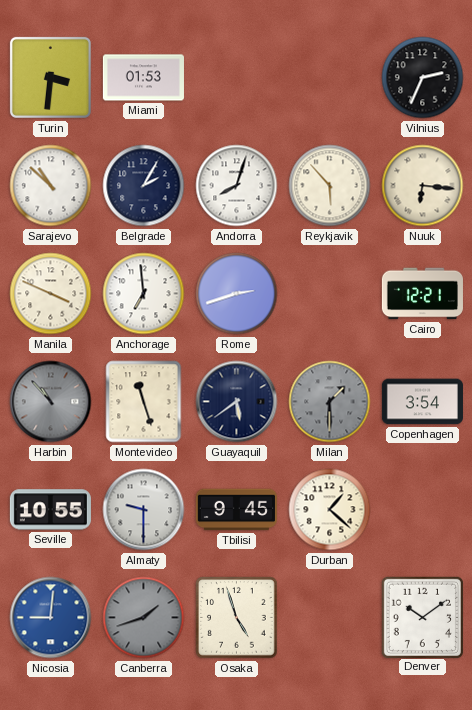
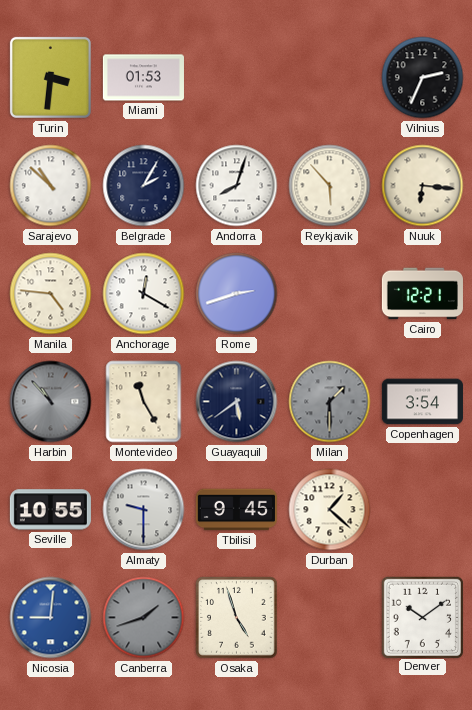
Manila: 3:49 -> 4:46
Anchorage: 6:59 -> 12:20
Montevideo: 11:27 -> 11:25
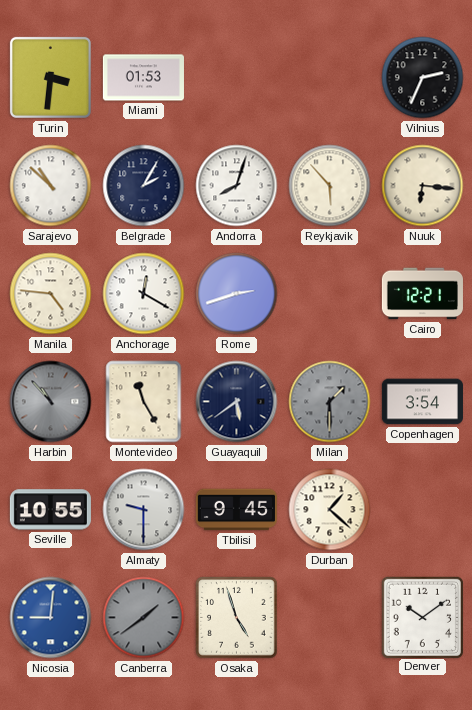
Canberra: 1:42 -> 1:39
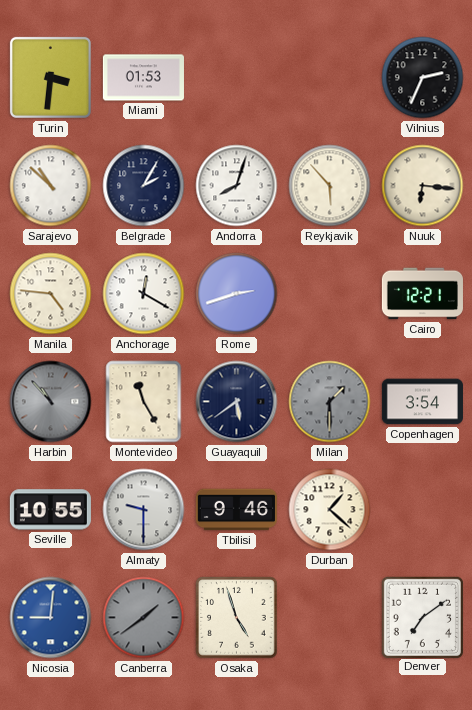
Tbilisi: 9:45 -> 9:46
Denver: 10:09 -> 7:09
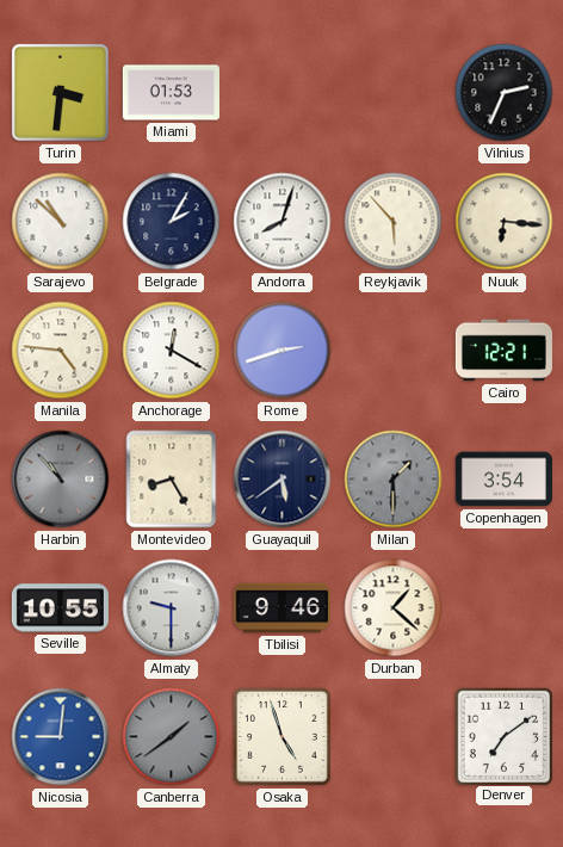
Montevideo: 11:25 -> 8:25
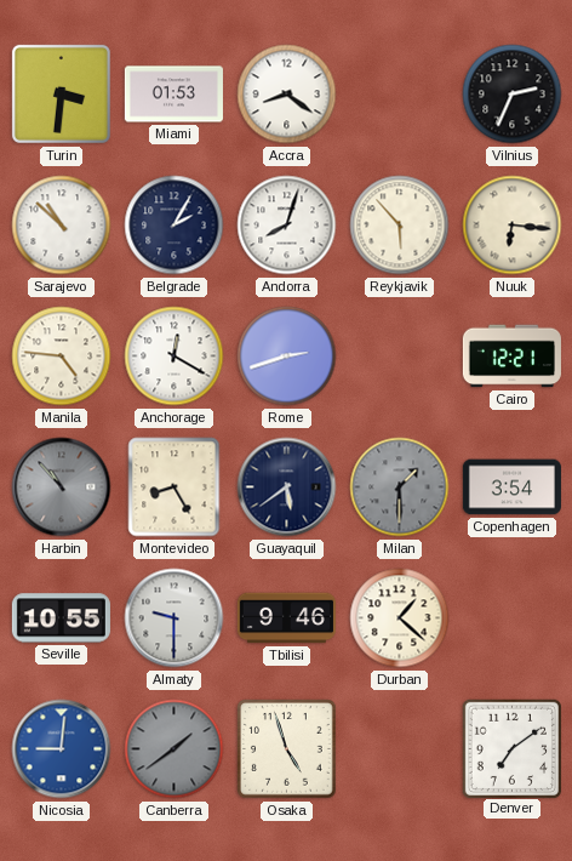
Accra: none -> 8:21
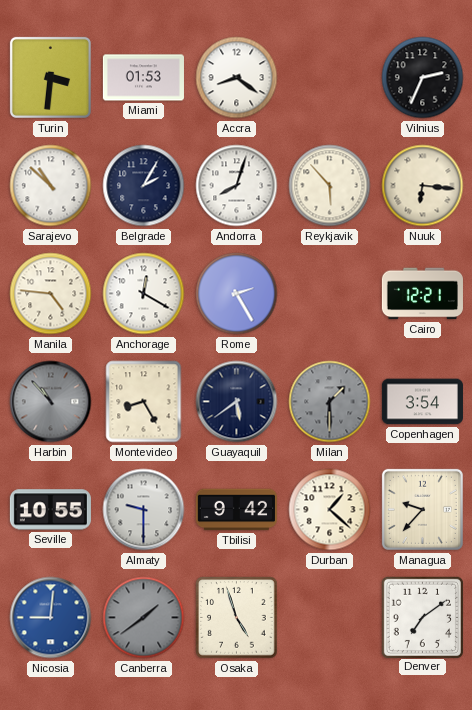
Rome: 2:42 -> 2:25
Tbilisi: 9:46 -> 9:42
Managua: none -> 9:37
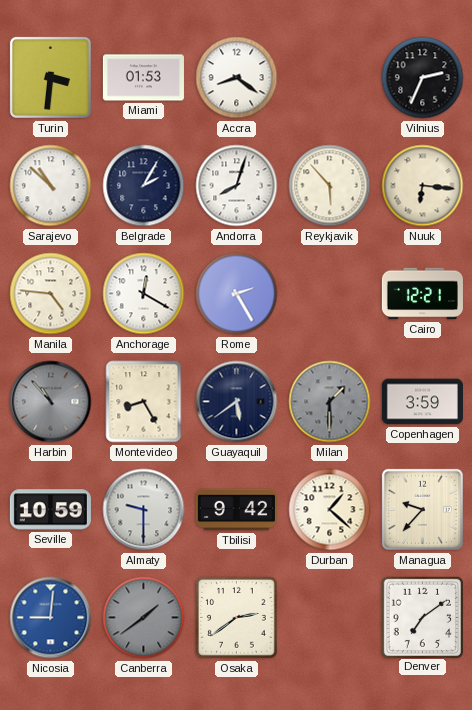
Copenhagen: 3:54 -> 3:59
Seville: 10:55 -> 10:59
Osaka: 4:57 -> 2:39
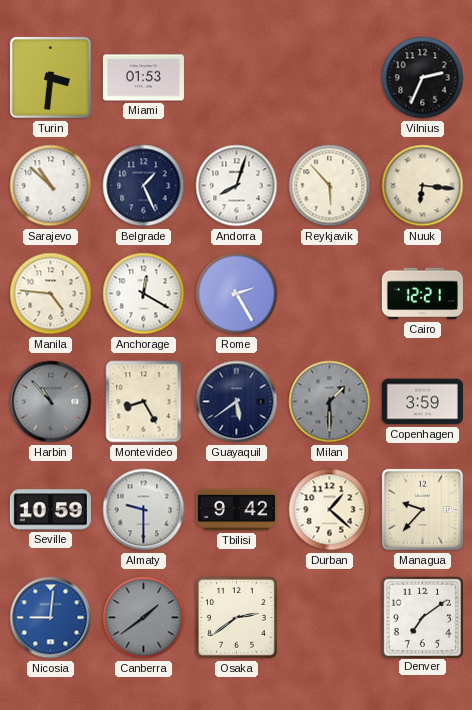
Accra: 8:21 -> none
Belgrade: 2:05 -> 1:26
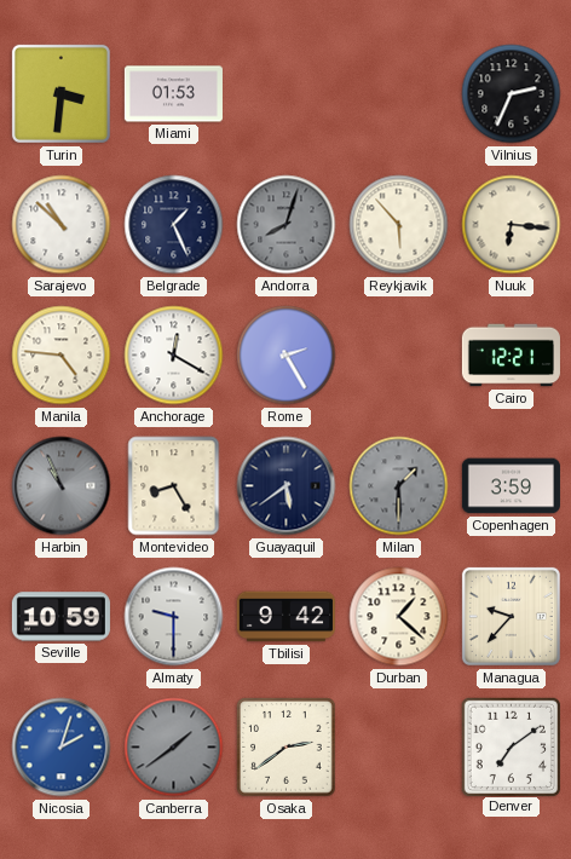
Andorra dial: white -> grey
Harbin: 10:53 -> 10:56
Nicosia: 9:01 -> 2:03
